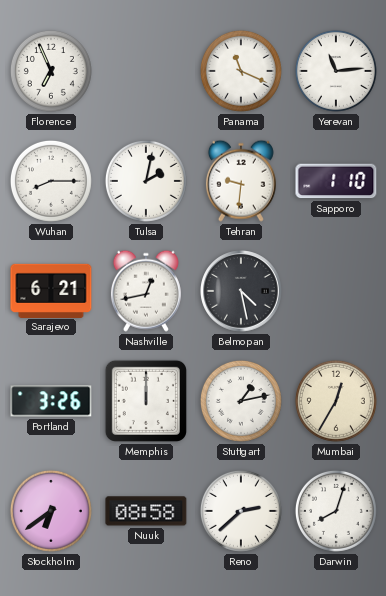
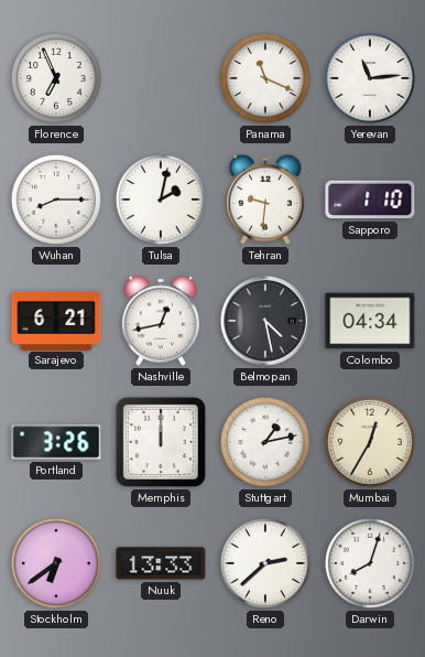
Colombo: none -> 04:34
Nuuk: 08:58 -> 13:33
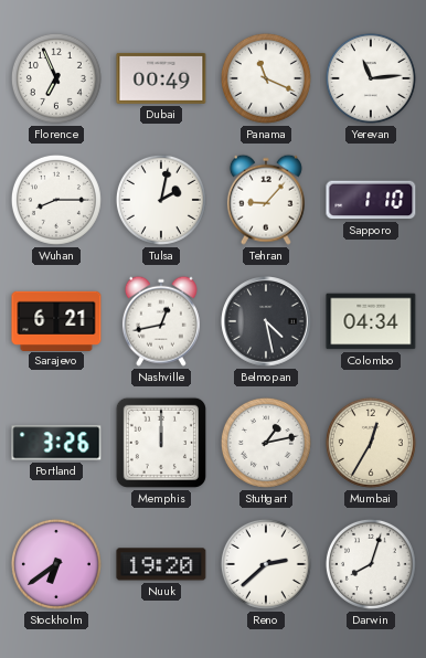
Dubai: none -> 00:49
Tehran: 9:31 -> 9:07
Nuuk: 13:33 -> 19:20
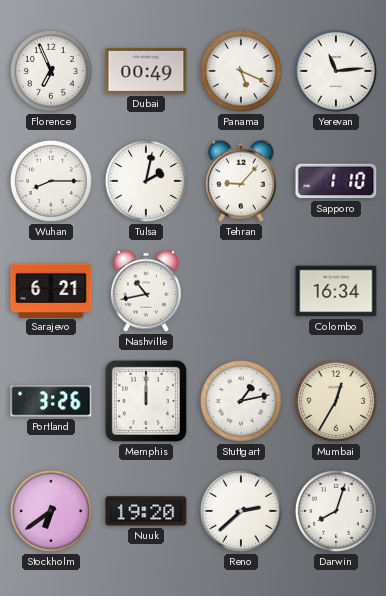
Panama: 11:19 -> 5:19
Nashville: 12:43 -> 10:43
Belmopan: 4:28 -> none
Colombo: 04:34 -> 16:34
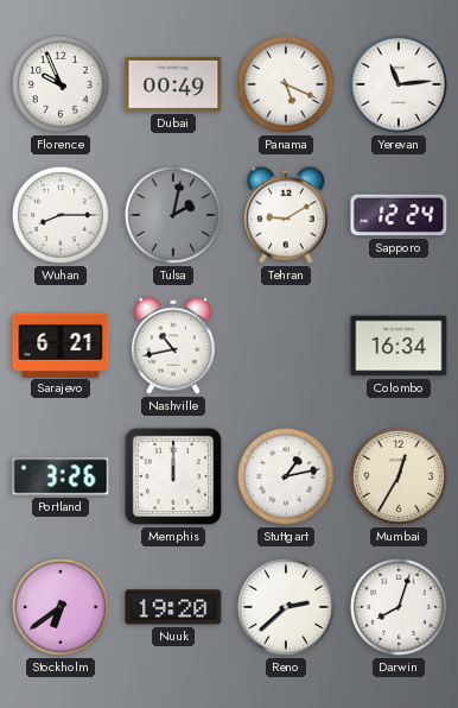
Florence: 6:56 -> 9:56
Tulsa dial: white -> grey
Tehran: 9:07 -> 9:10
Sapporo: 1:10 -> 12:24
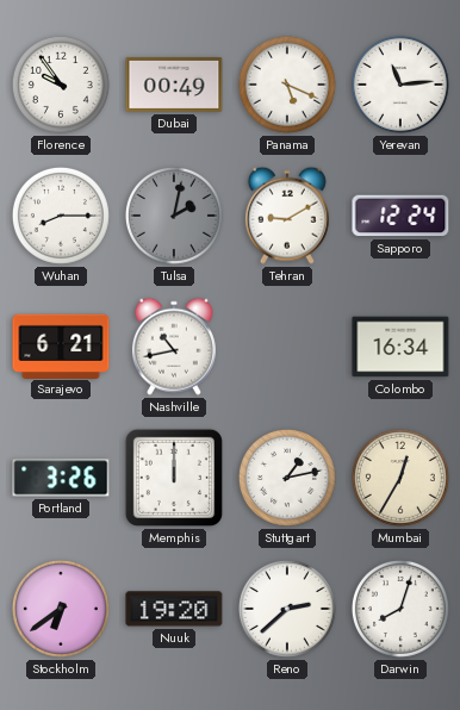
Florence: 9:56 -> 9:54
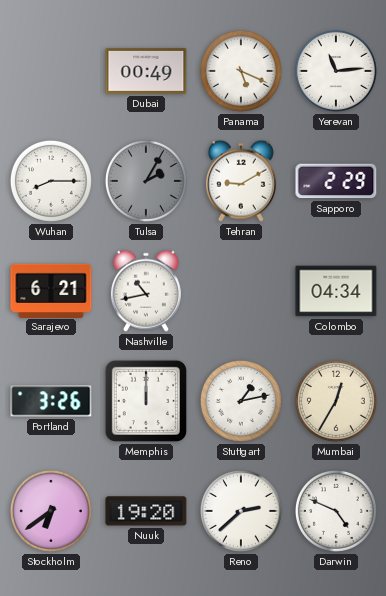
Florence: 9:54 -> none
Tulsa: 2:02 -> 2:05
Sapporo: 12:24 -> 2:29
Colombo: 16:34 -> 04:34
Darwin: 8:03 -> 4:49
